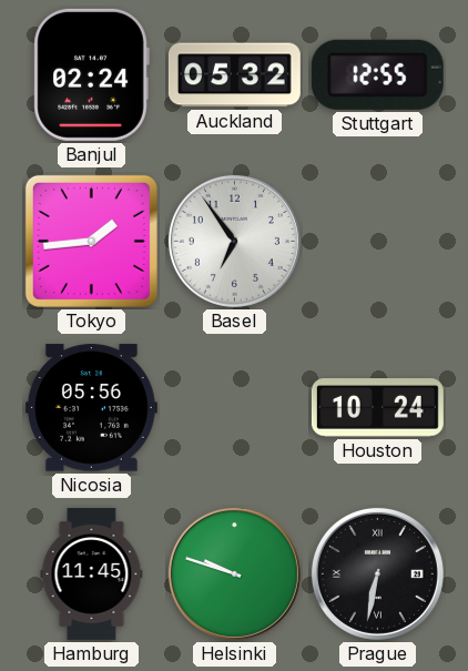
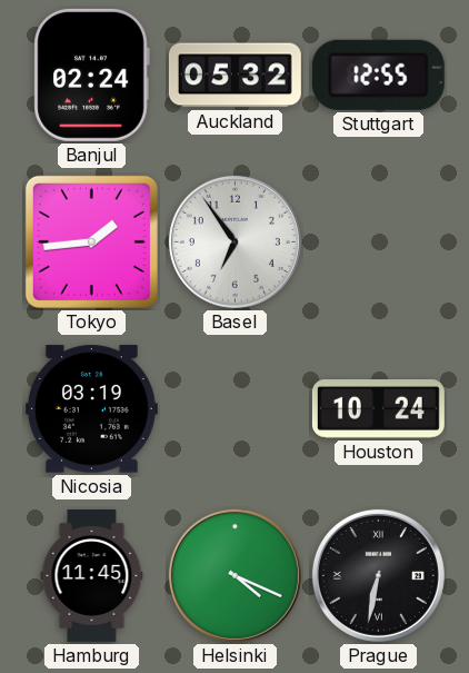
Nicosia: 05:56 -> 03:19
Helsinki: 9:48 -> 4:19
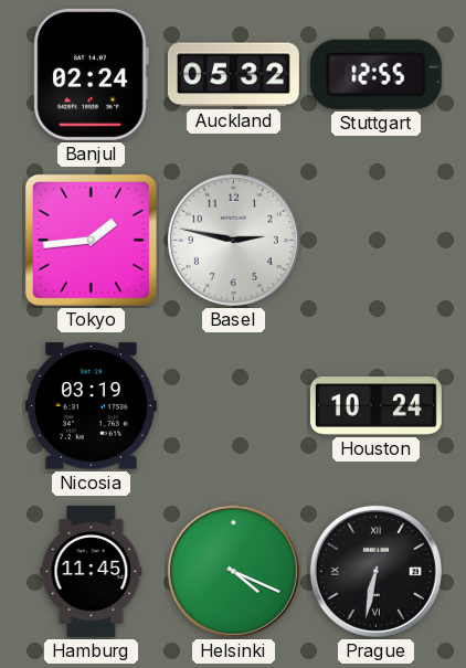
Basel: 6:54 -> 2:47
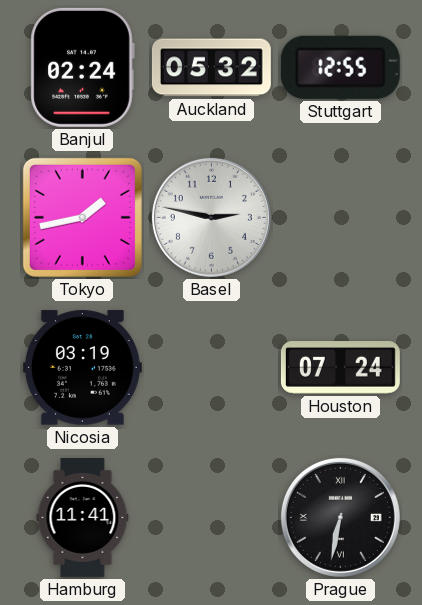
Tokyo: 1:44 -> 1:43
Houston: 10:24 -> 07:24
Hamburg: 11:45 -> 11:41
Helsinki: 4:19 -> none
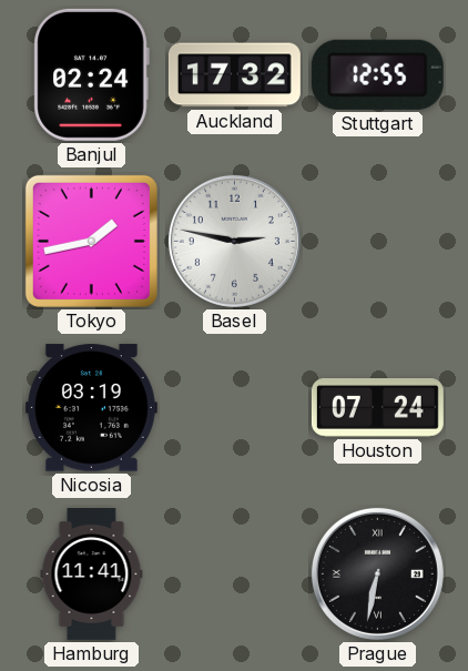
Auckland: 05:32 -> 17:32
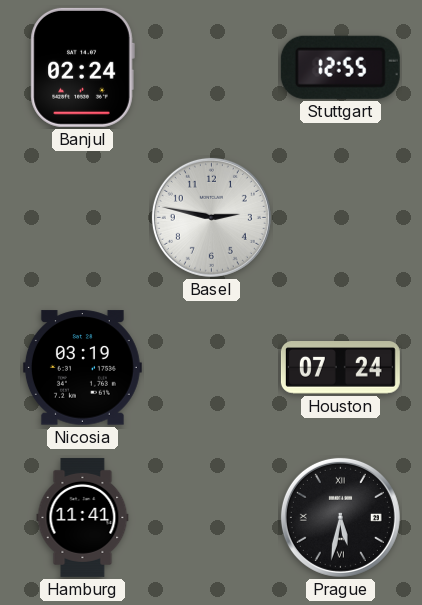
Auckland: 17:32 -> none
Tokyo: 1:43 -> none
Prague: 6:32 -> 5:32
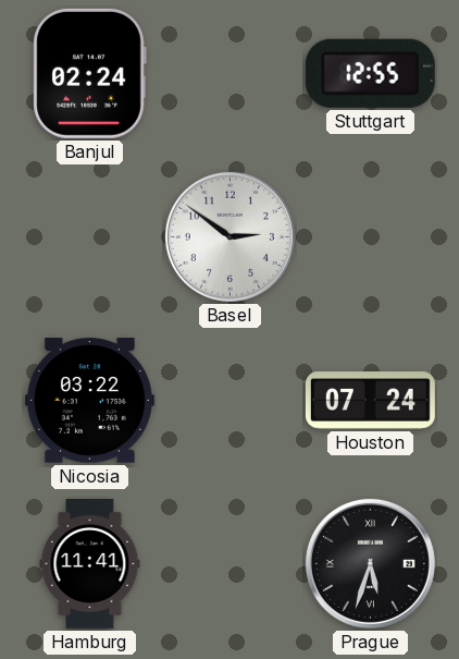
Basel: 2:47 -> 2:51
Nicosia: 03:19 -> 03:22
Prague: 5:32 -> 5:33
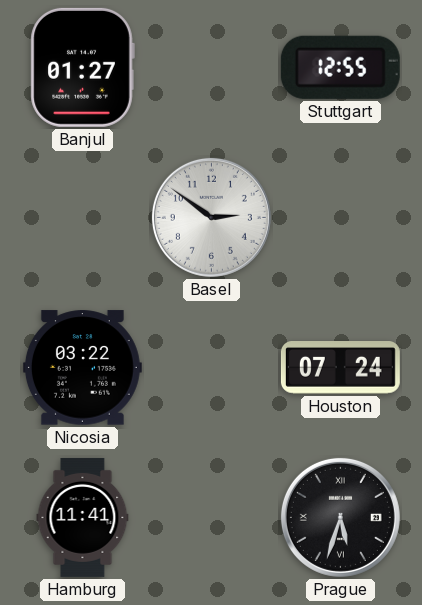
Banjul: 02:24 -> 01:27
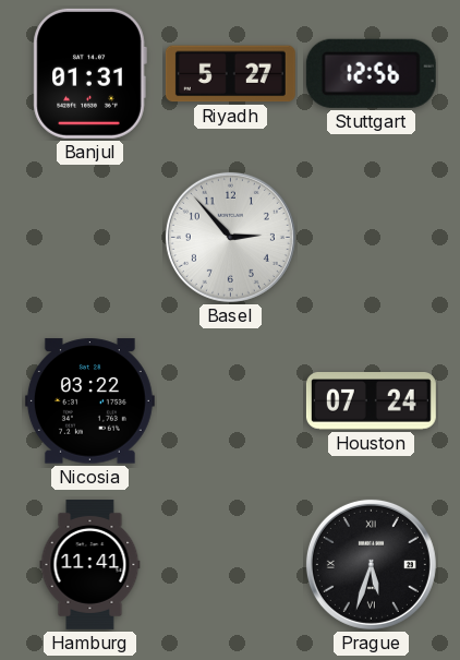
Banjul: 01:27 -> 01:31
Riyadh: none -> 5:27
Stuttgart: 12:55 -> 12:56
Basel: 2:51 -> 2:53
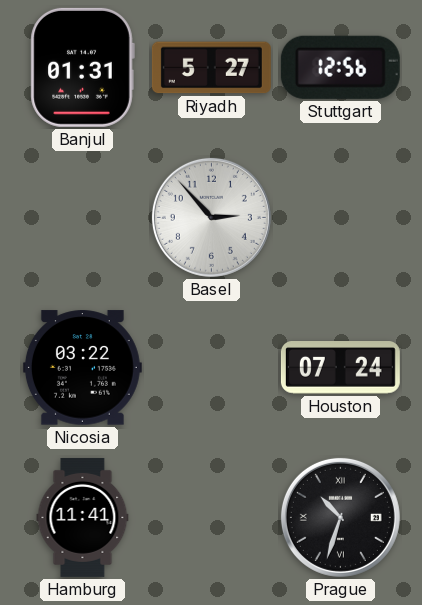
Prague: 5:33 -> 10:33
